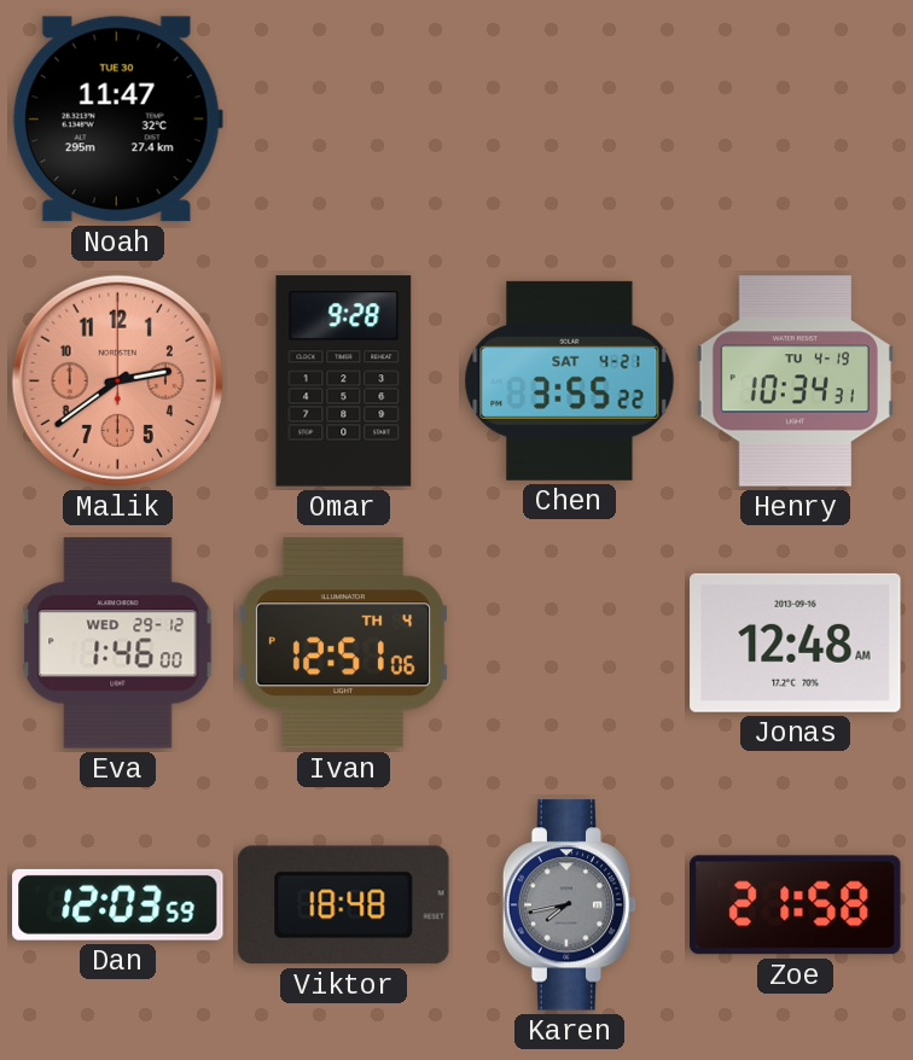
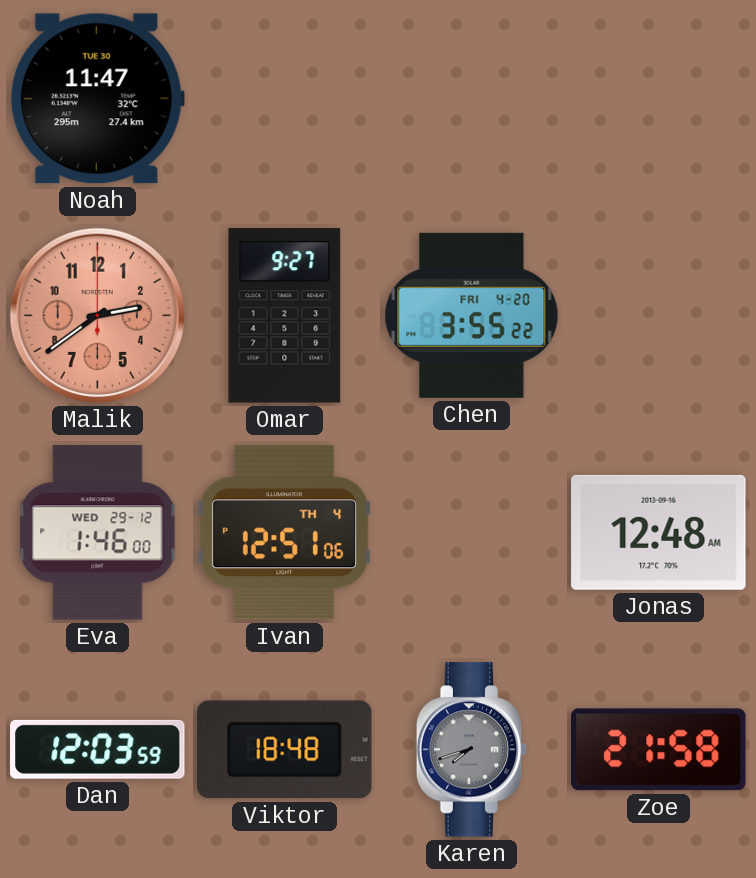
Omar: 9:28 -> 9:27
Chen date: SAT 4-21 -> FRI 4-20
Henry: 10:34 -> none
Karen: 7:43 -> 7:42
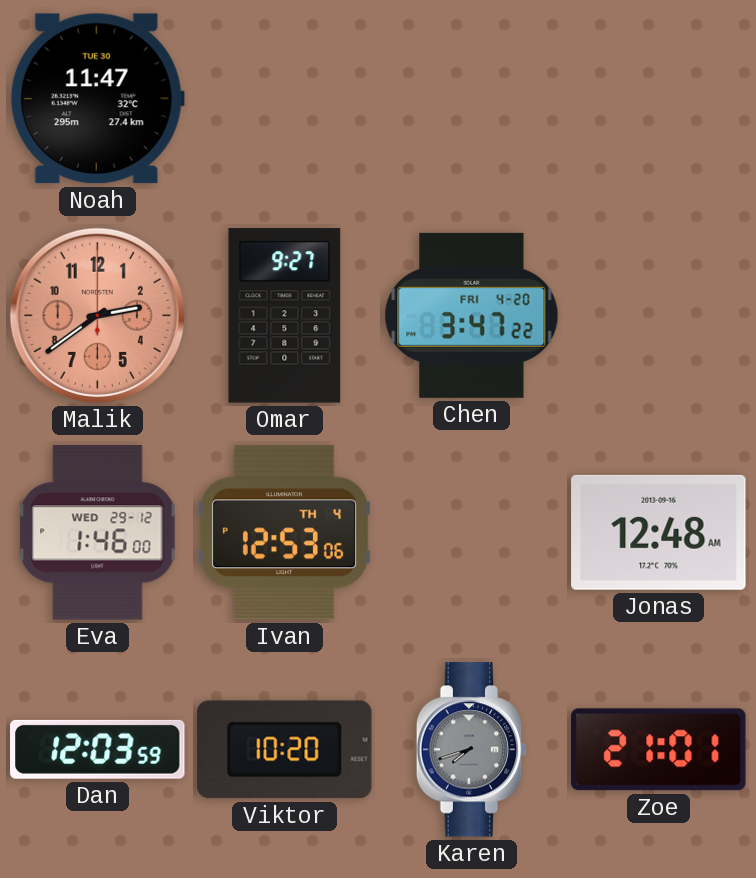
Chen: 3:55 -> 3:47
Ivan: 12:51 -> 12:53
Viktor: 18:48 -> 10:20
Zoe: 21:58 -> 21:01
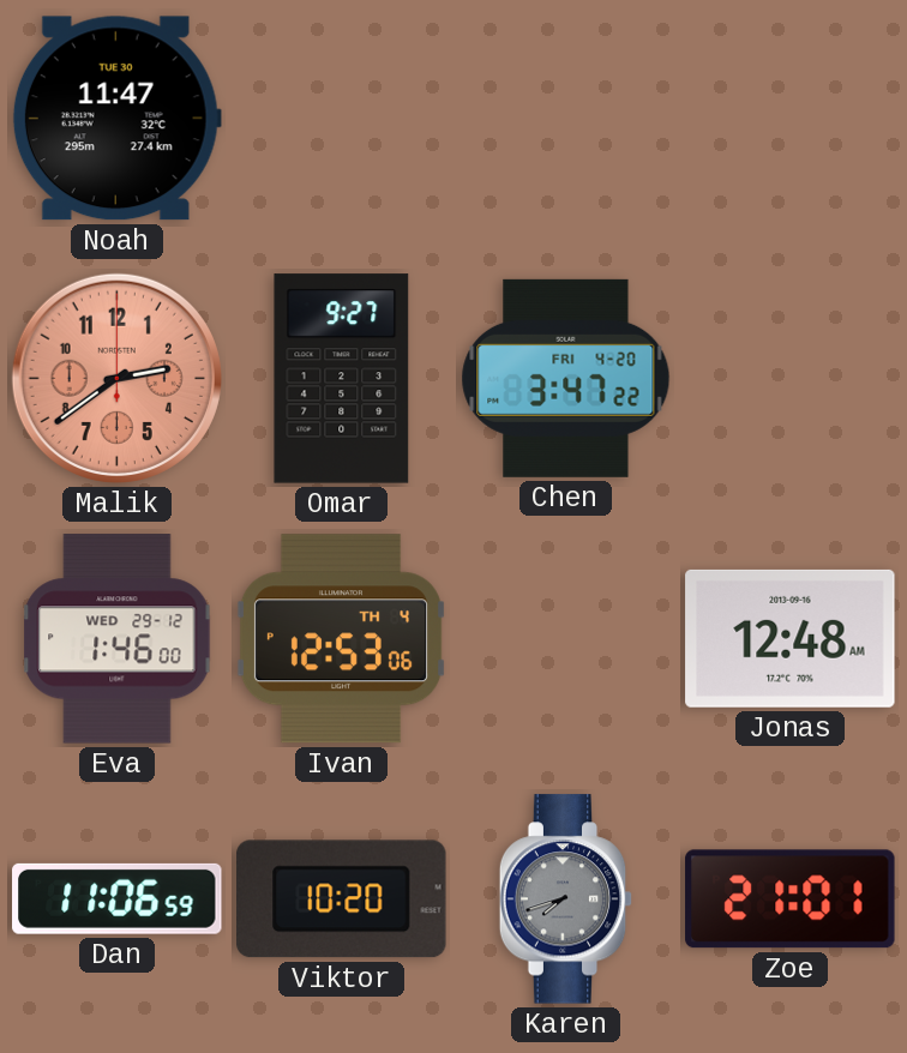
Dan: 12:03 -> 11:06
